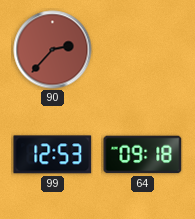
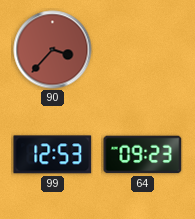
90: 2:37 -> 3:37
64: 09:18 -> 09:23
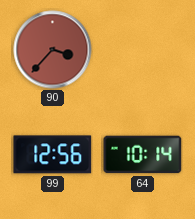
99: 12:53 -> 12:56
64: 09:23 -> 10:14
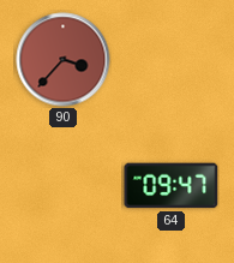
99: 12:56 -> none
64: 10:14 -> 09:47
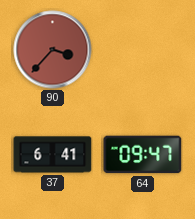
37: none -> 6:41
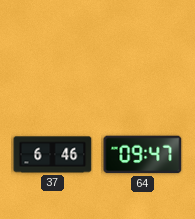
90: 3:37 -> none
37: 6:41 -> 6:46
